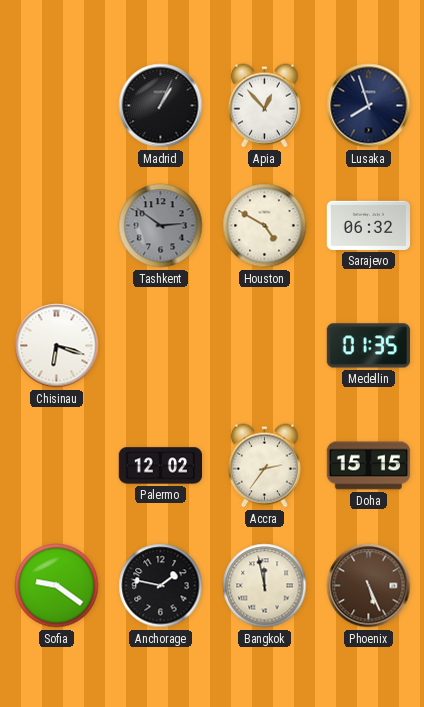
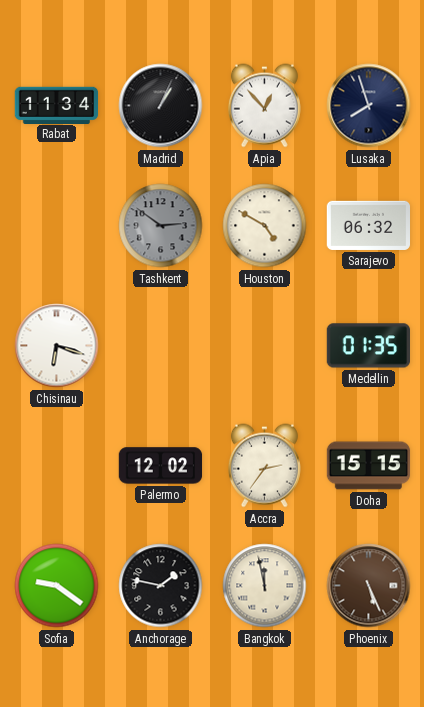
Rabat: none -> 11:34
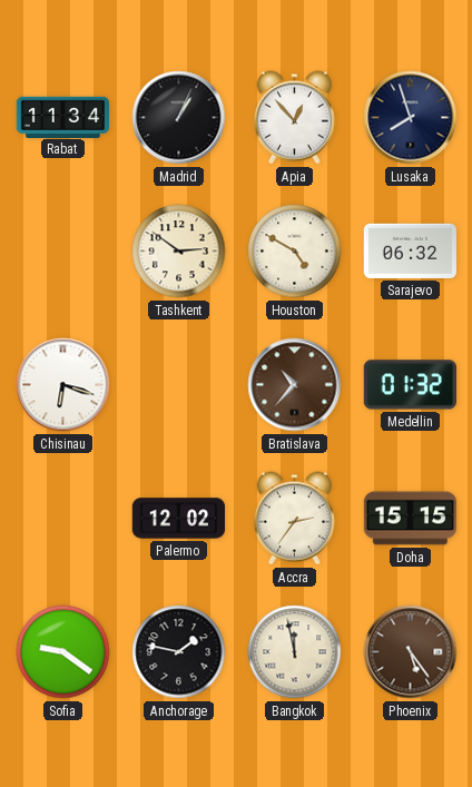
Tashkent dial: grey -> cream
Bratislava: none -> 10:37
Medellin: 01:35 -> 01:32
Phoenix: 5:26 -> 5:24
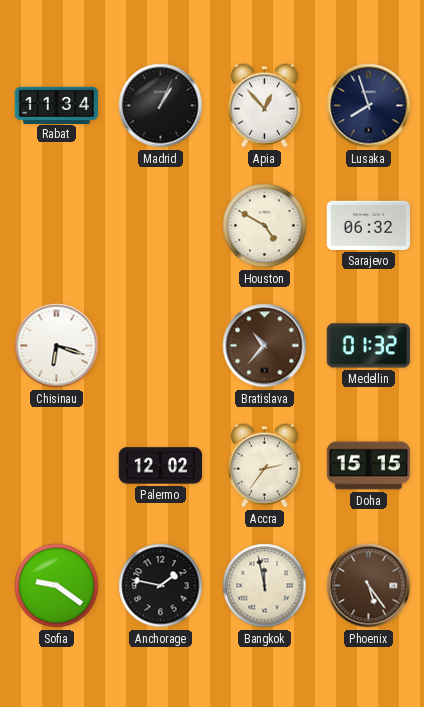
Tashkent: 2:51 -> none
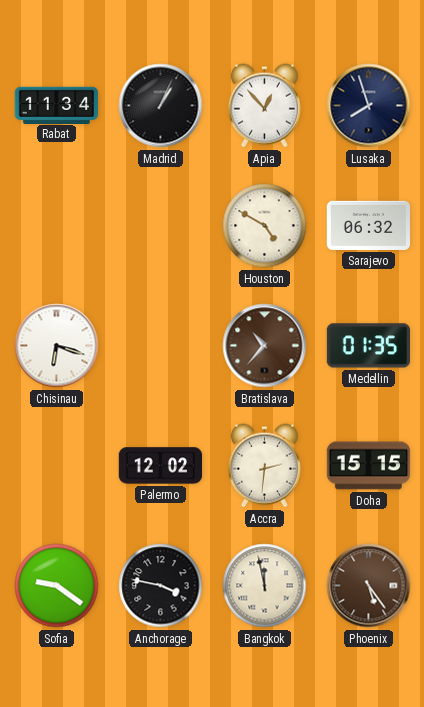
Medellin: 01:32 -> 01:35
Accra: 2:36 -> 2:31
Anchorage: 1:47 -> 3:47
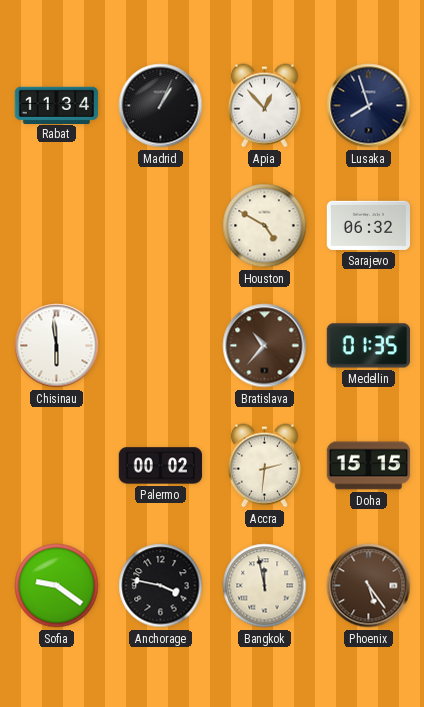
Chisinau: 6:18 -> 5:59
Palermo: 12:02 -> 00:02
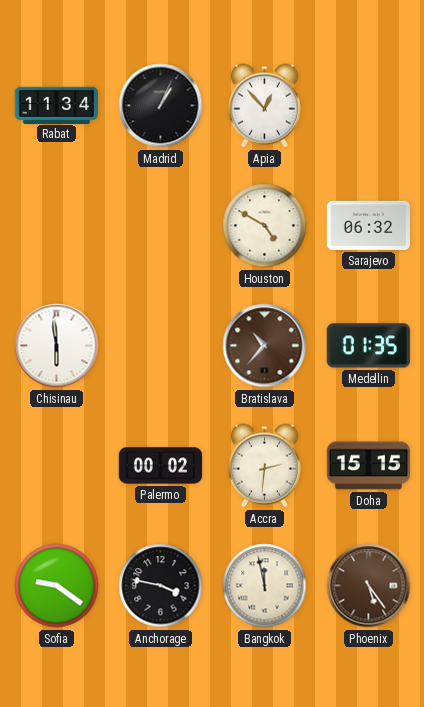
Lusaka: 7:57 -> none
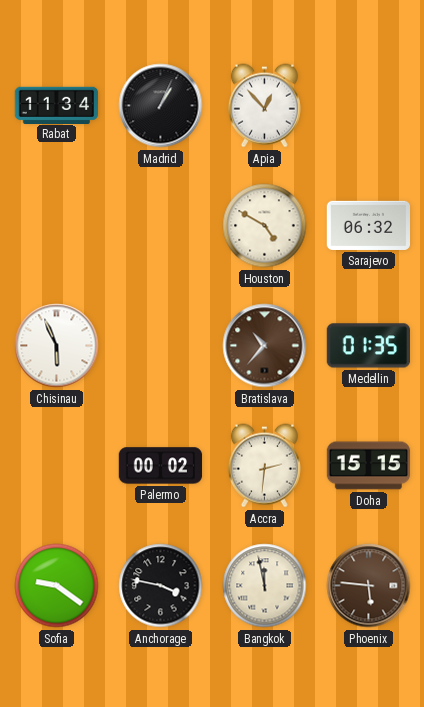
Chisinau: 5:59 -> 5:56
Phoenix: 5:24 -> 5:46
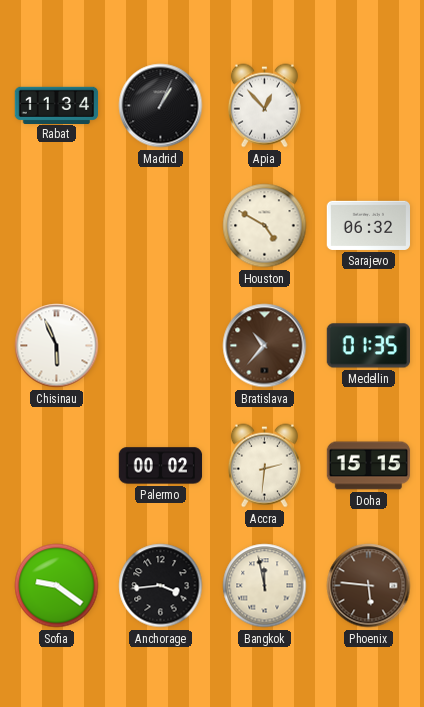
Anchorage: 3:47 -> 3:44
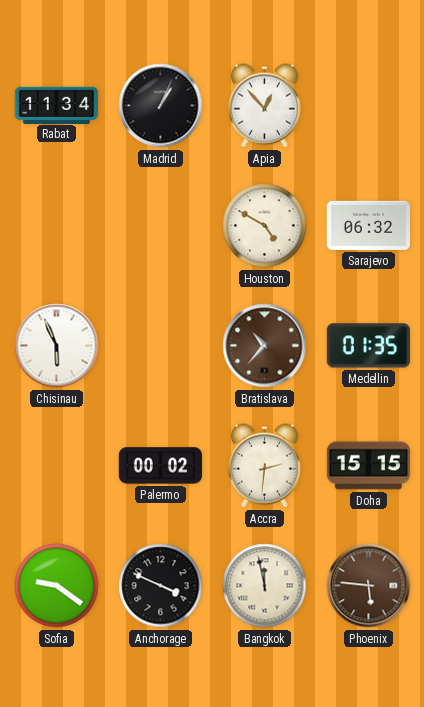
Anchorage: 3:44 -> 3:49
